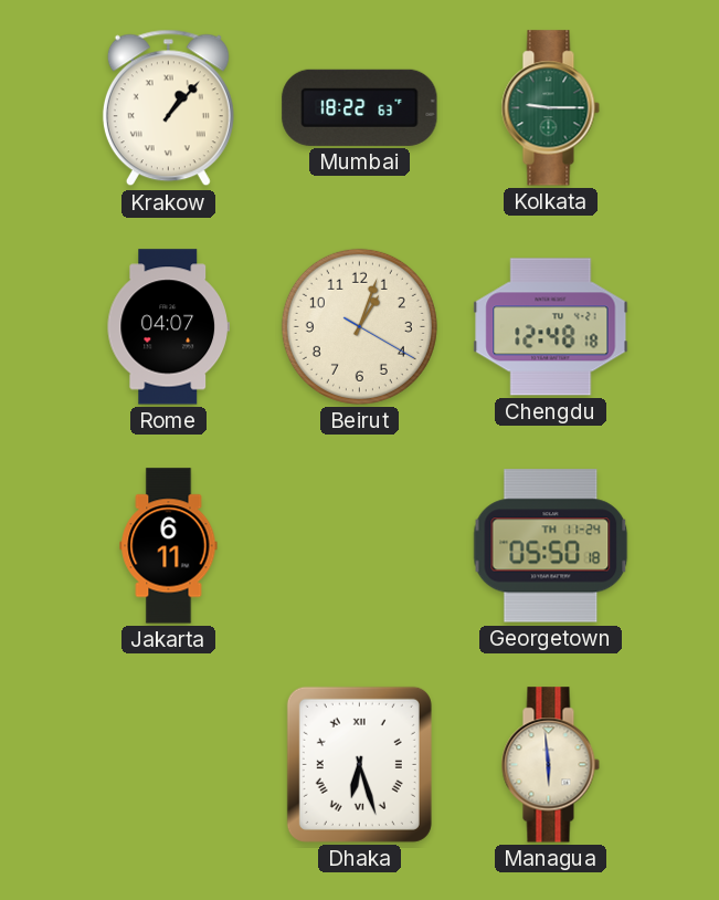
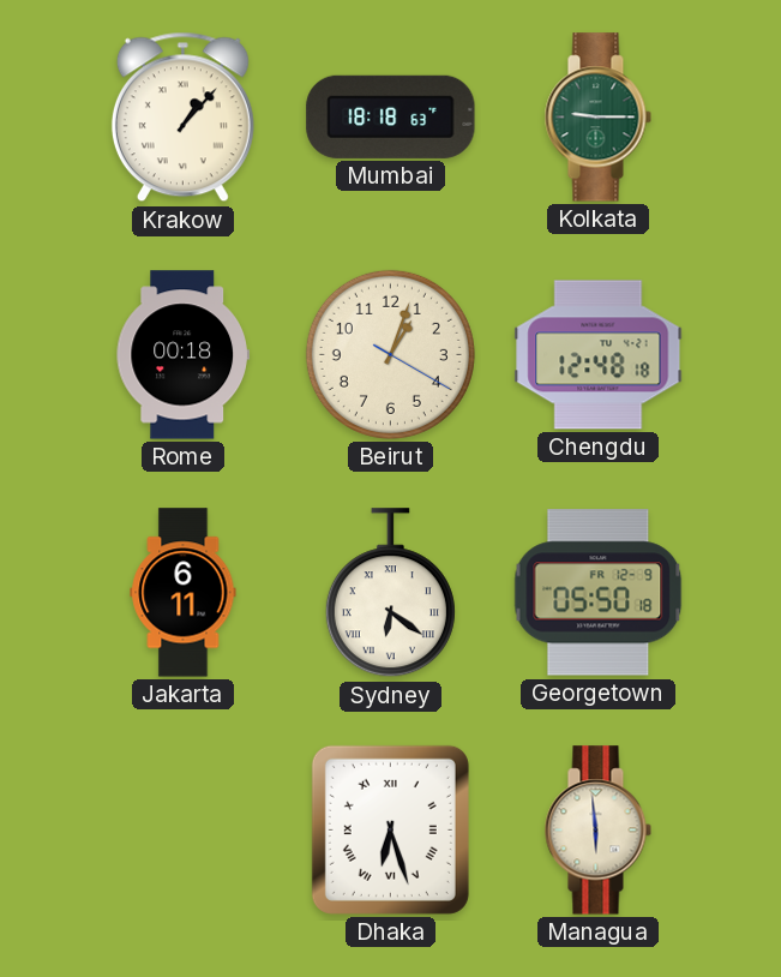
Mumbai: 18:22 -> 18:18
Rome: 04:07 -> 00:18
Sydney: none -> 6:21
Georgetown date: TH 11-24 -> FR 12-9
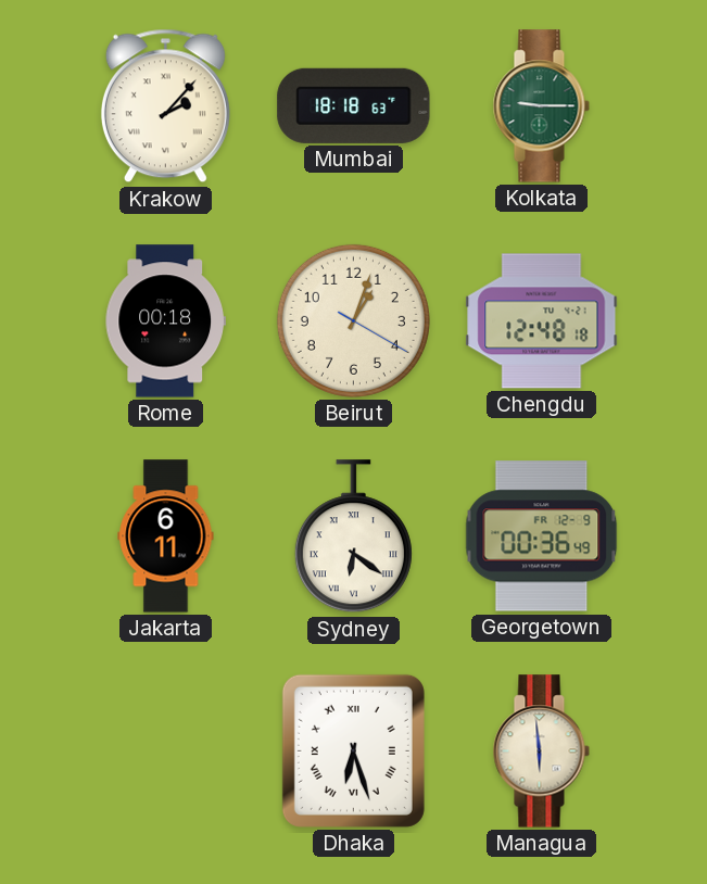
Krakow: 1:07 -> 2:07
Georgetown: 05:50 -> 00:36
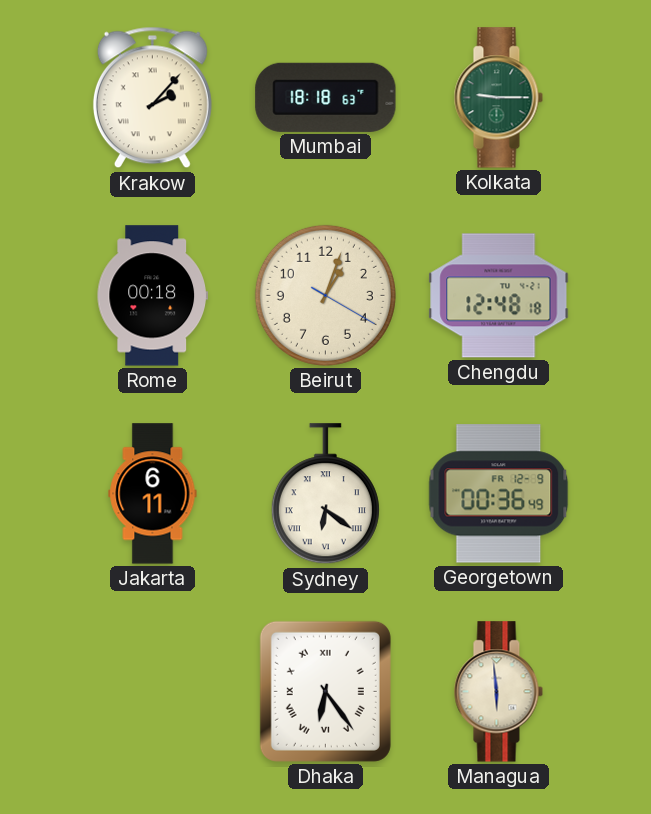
Dhaka: 6:27 -> 6:24
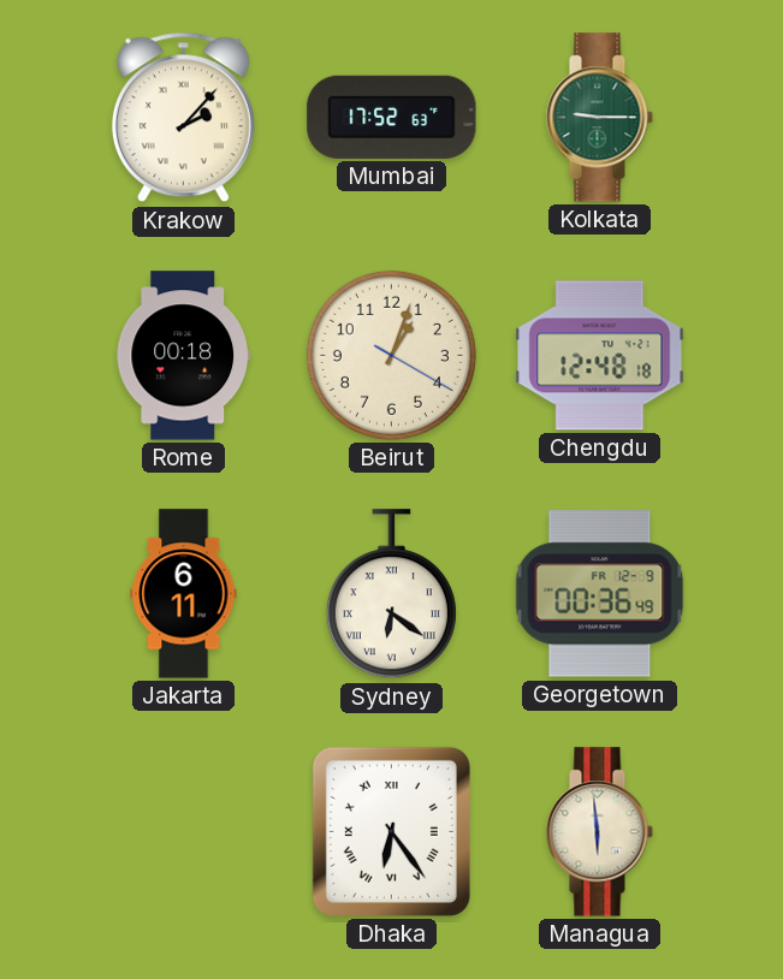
Mumbai: 18:18 -> 17:52
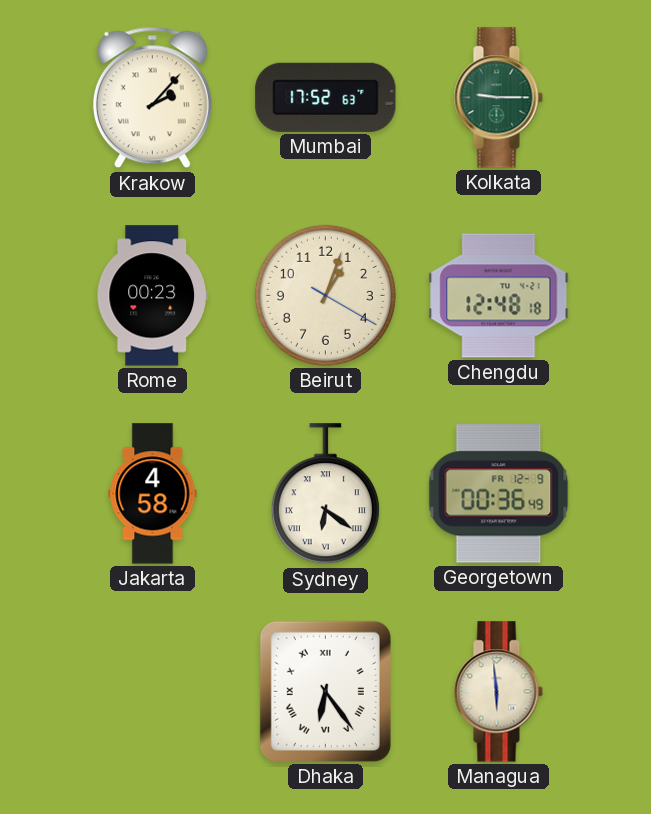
Rome: 00:18 -> 00:23
Jakarta: 6:11 -> 4:58
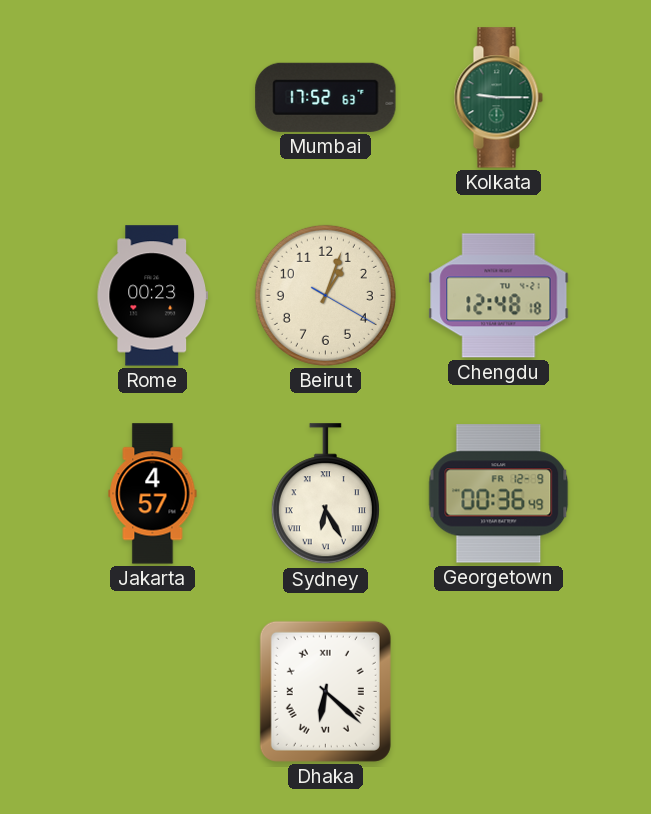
Krakow: 2:07 -> none
Jakarta: 4:58 -> 4:57
Sydney: 6:21 -> 6:25
Dhaka: 6:24 -> 6:22
Managua: 5:59 -> none
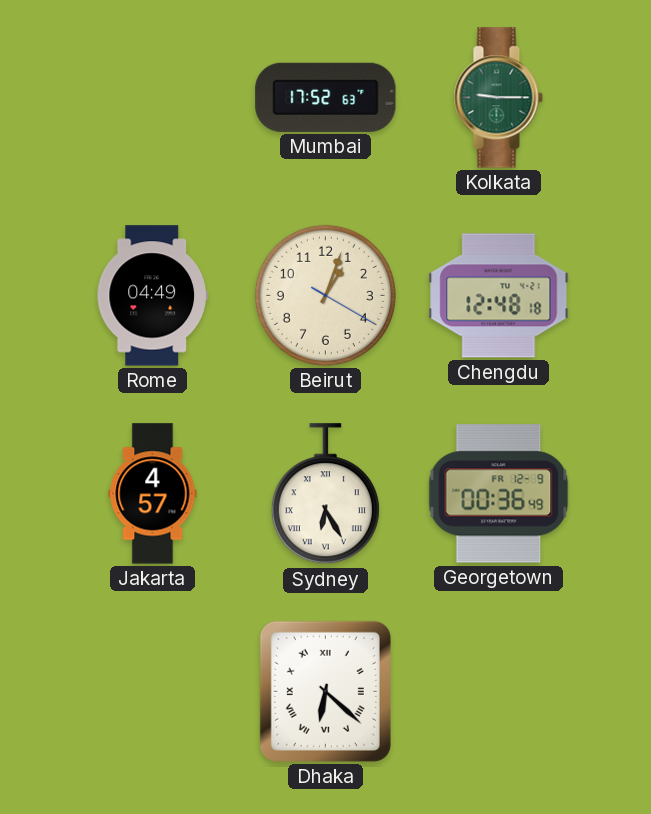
Rome: 00:23 -> 04:49
